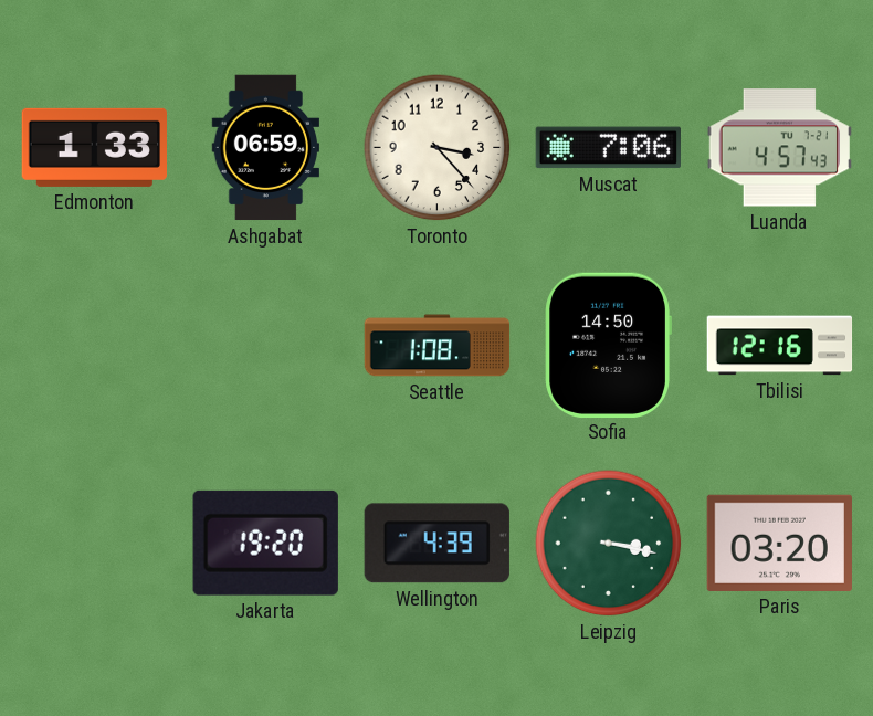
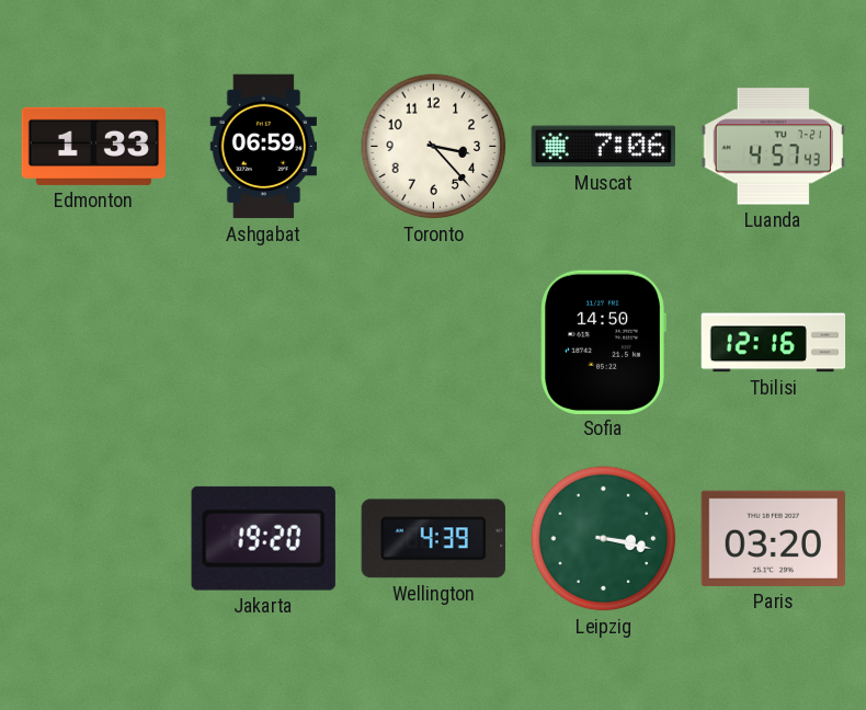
Seattle: 1:08 -> none
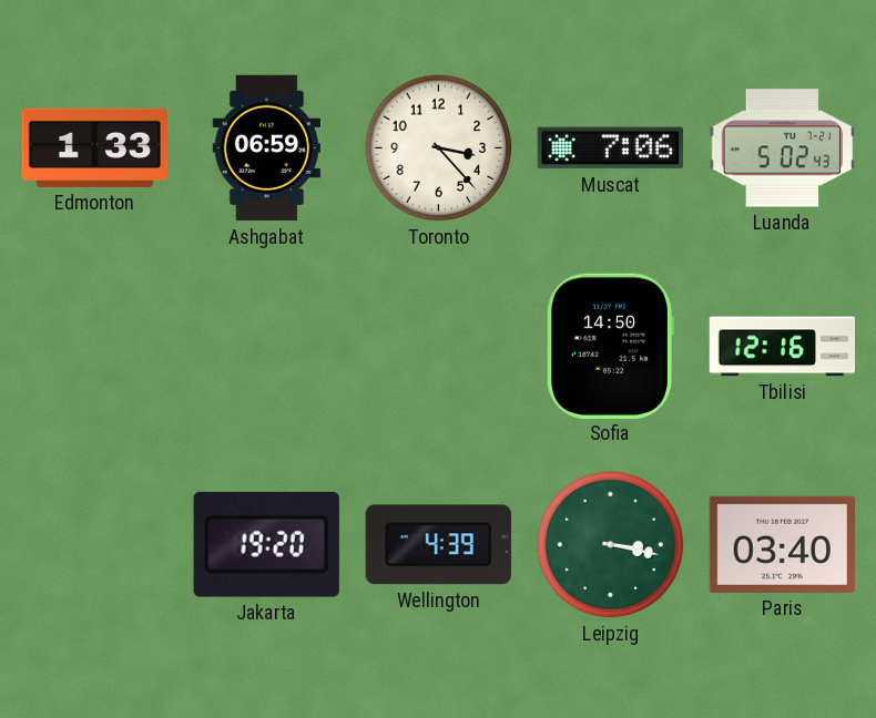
Luanda: 4:57 -> 5:02
Paris: 03:20 -> 03:40
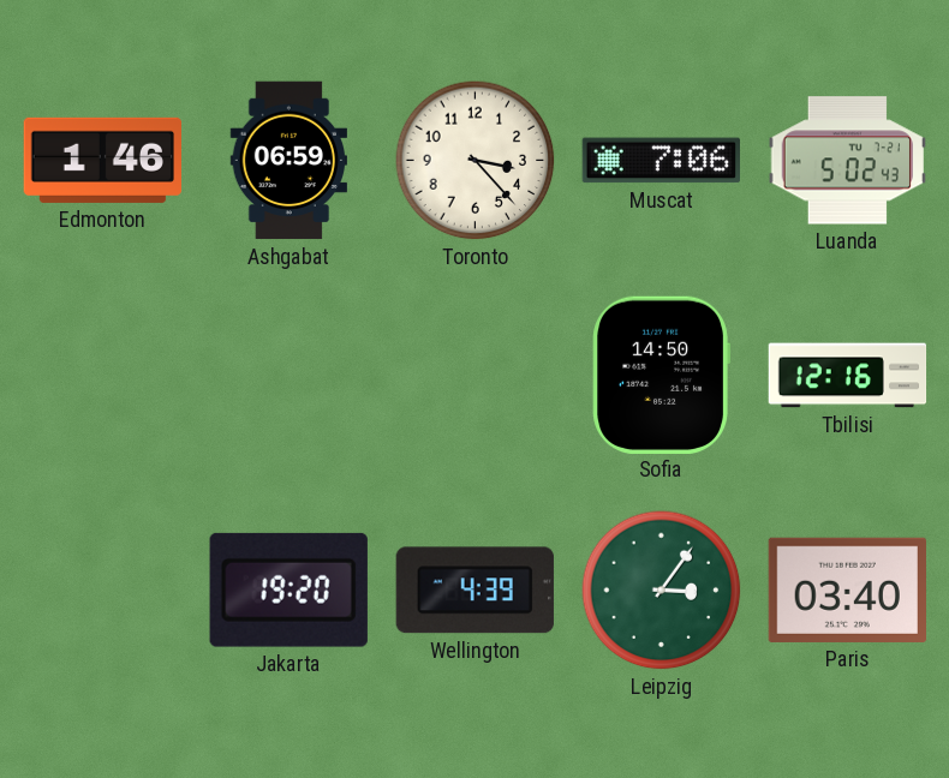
Edmonton: 1:33 -> 1:46
Leipzig: 3:17 -> 3:06
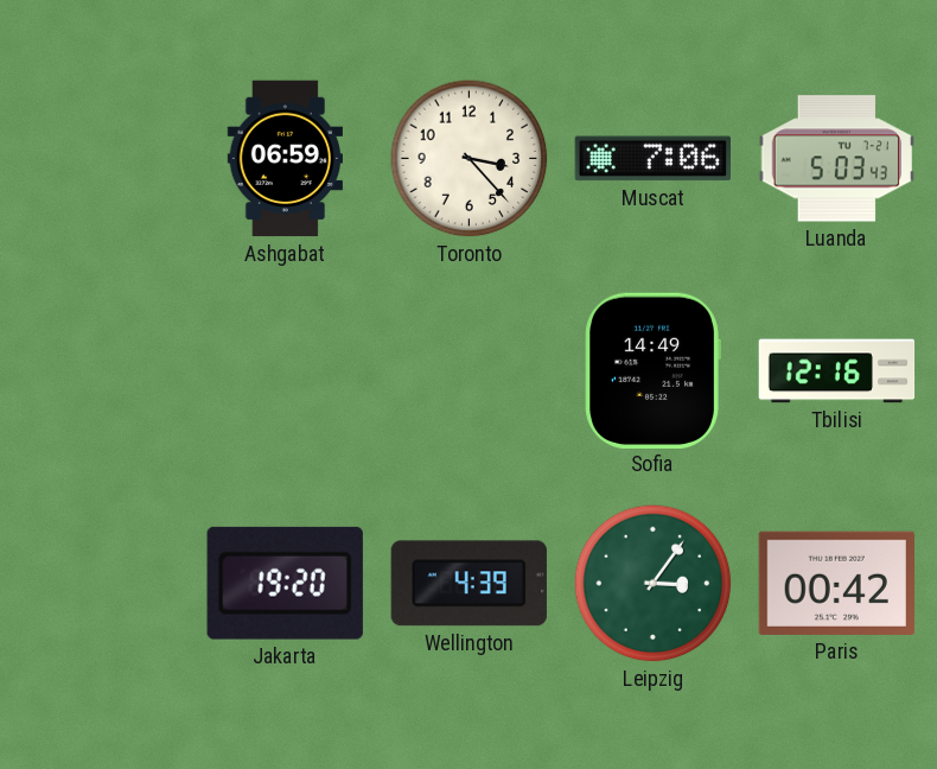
Edmonton: 1:46 -> none
Luanda: 5:02 -> 5:03
Sofia: 14:50 -> 14:49
Paris: 03:40 -> 00:42
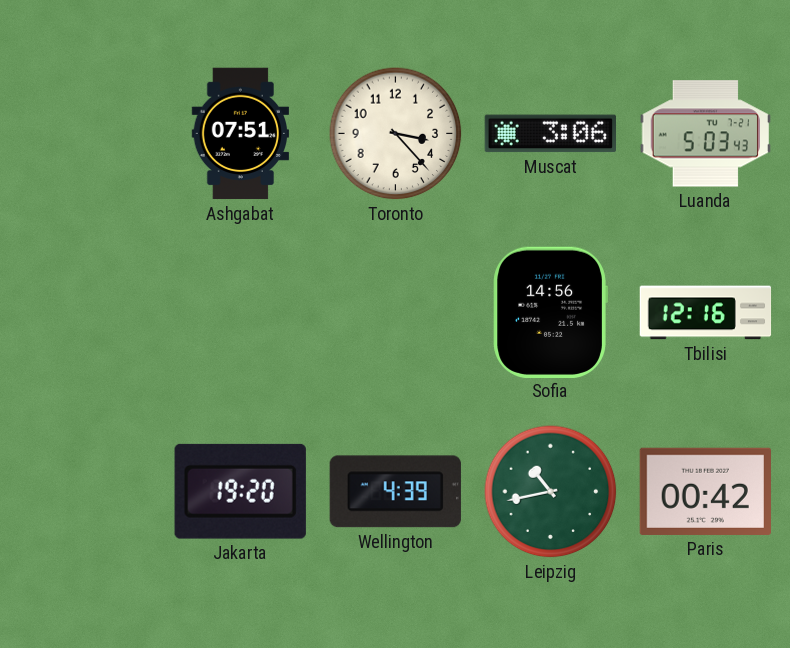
Ashgabat: 06:59 -> 07:51
Muscat: 7:06 -> 3:06
Sofia: 14:49 -> 14:56
Leipzig: 3:06 -> 10:43
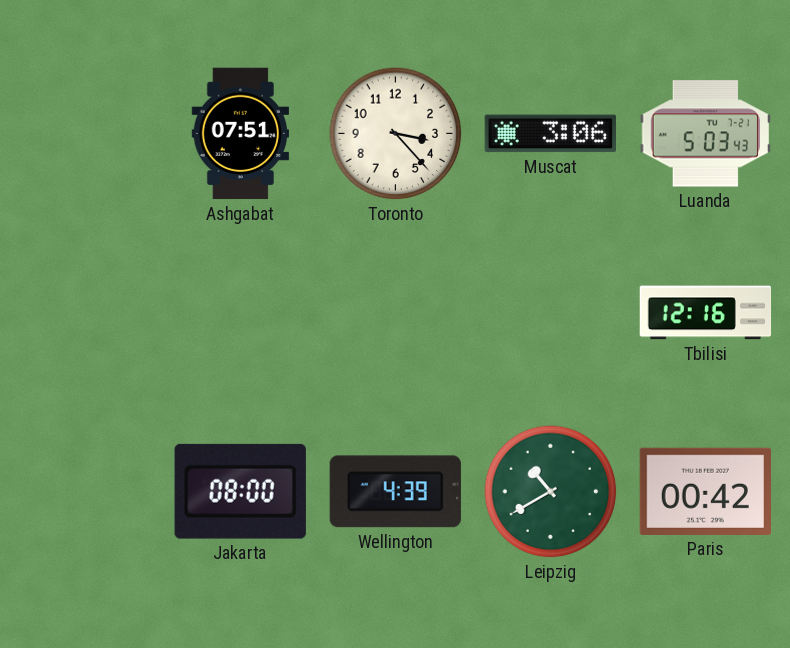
Sofia: 14:56 -> none
Jakarta: 19:20 -> 08:00
Leipzig: 10:43 -> 10:40
